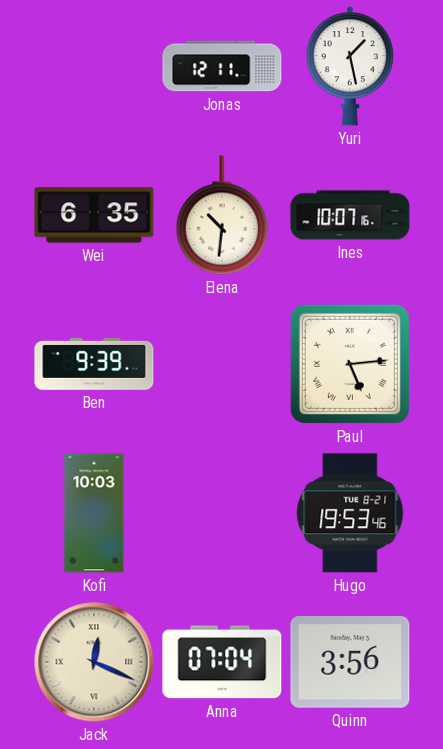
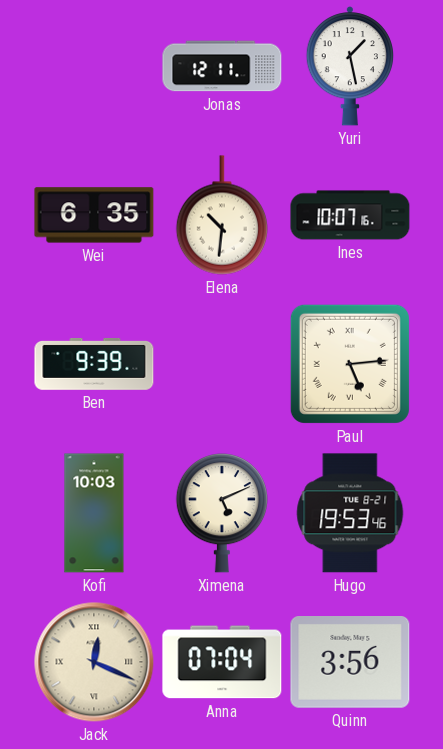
Ximena: none -> 5:11
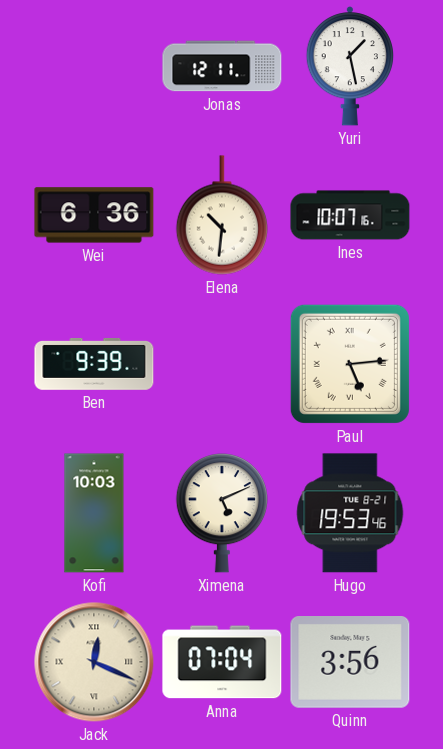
Wei: 6:35 -> 6:36
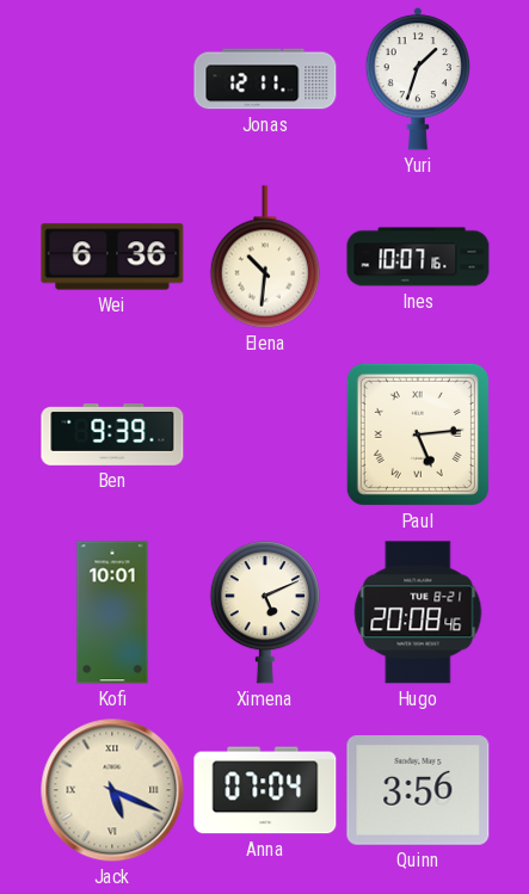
Yuri: 1:28 -> 1:33
Kofi: 10:03 -> 10:01
Hugo: 19:53 -> 20:08
Jack: 12:19 -> 5:19
